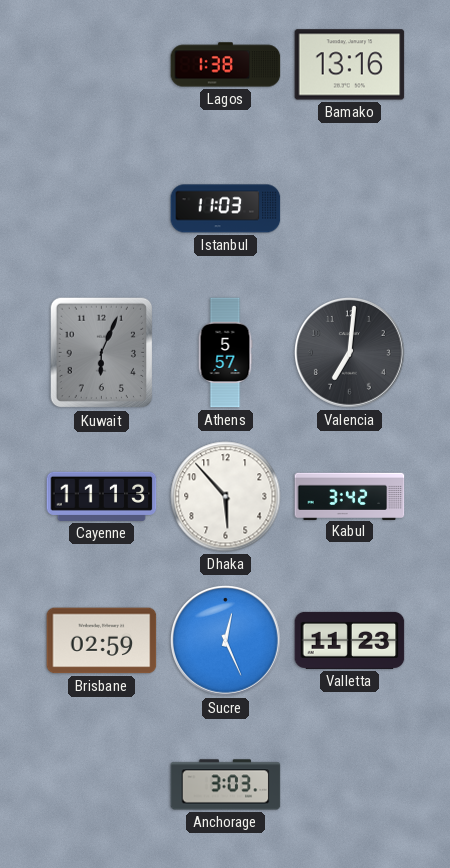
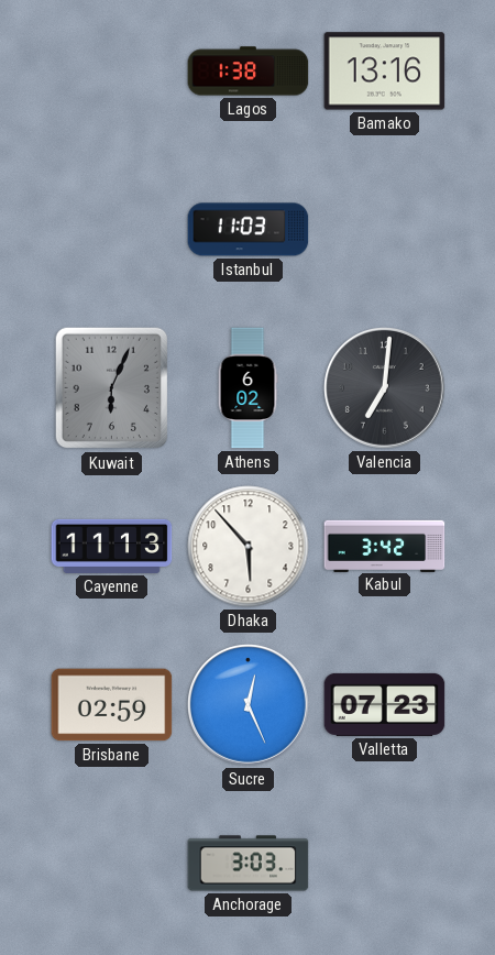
Athens: 5:57 -> 6:02
Valletta: 11:23 -> 07:23
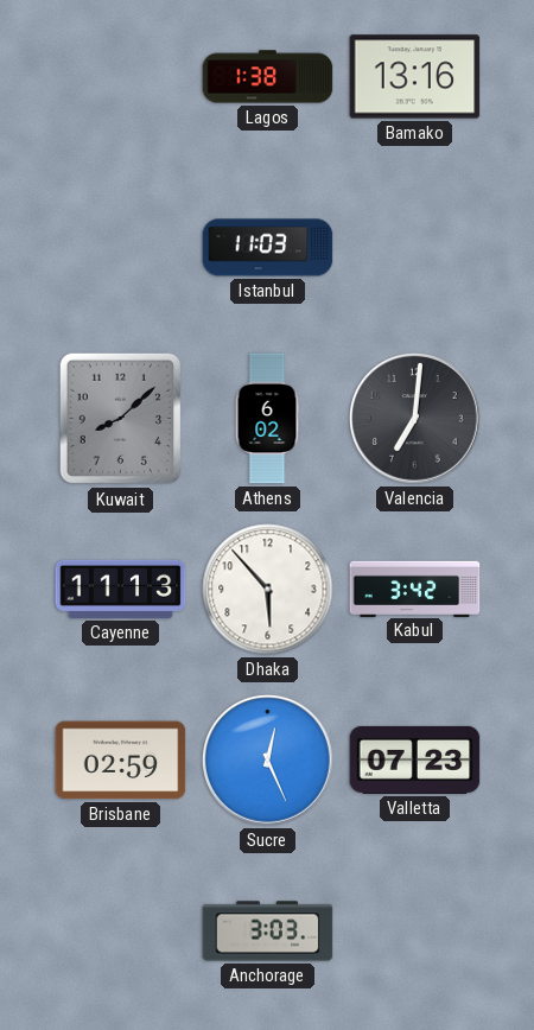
Kuwait: 6:04 -> 8:08
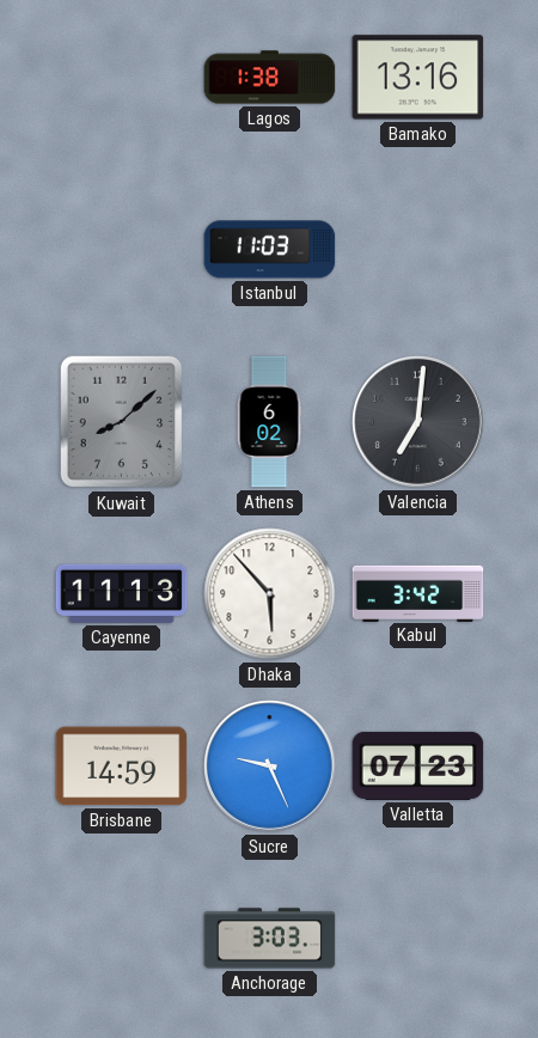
Brisbane: 02:59 -> 14:59
Sucre: 12:26 -> 9:26
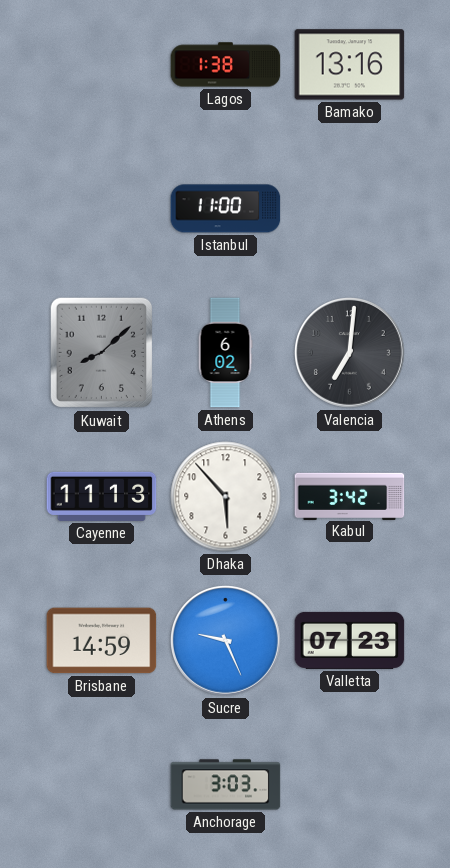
Istanbul: 11:03 -> 11:00
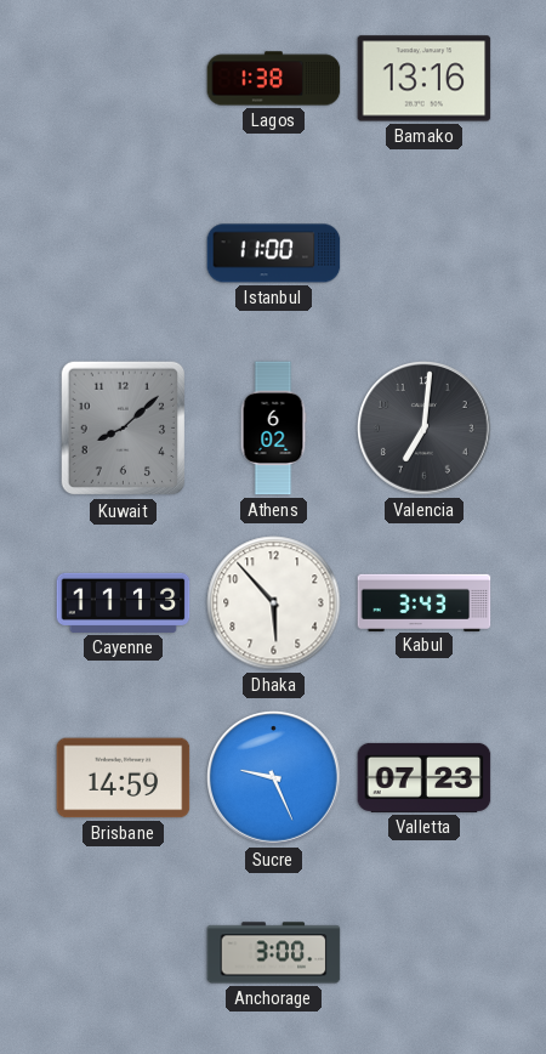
Kabul: 3:42 -> 3:43
Anchorage: 3:03 -> 3:00
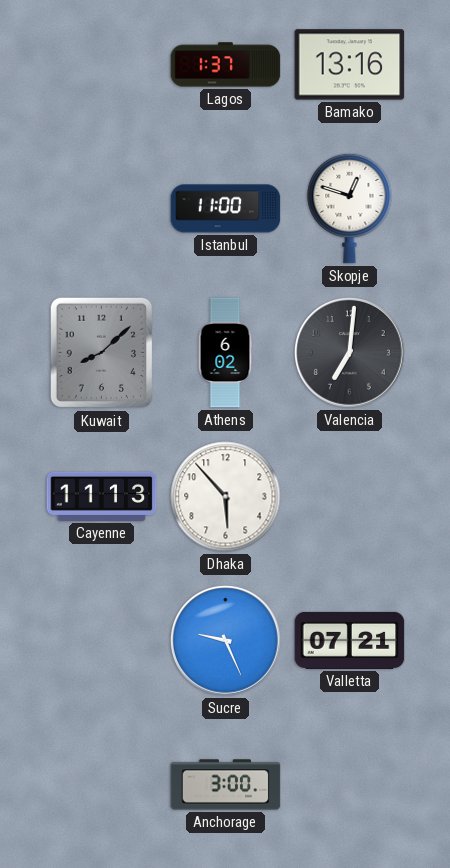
Lagos: 1:38 -> 1:37
Skopje: none -> 12:48
Kabul: 3:43 -> none
Brisbane: 14:59 -> none
Valletta: 07:23 -> 07:21
